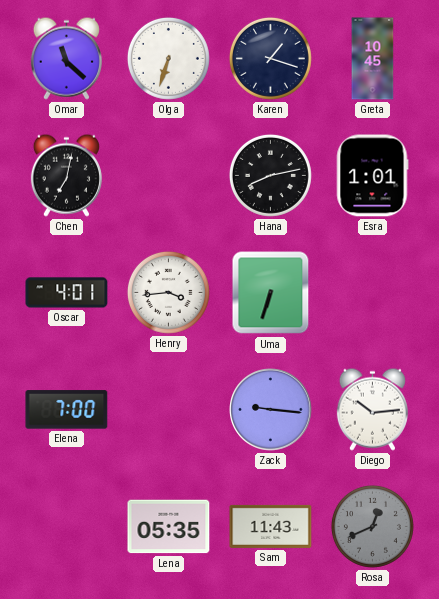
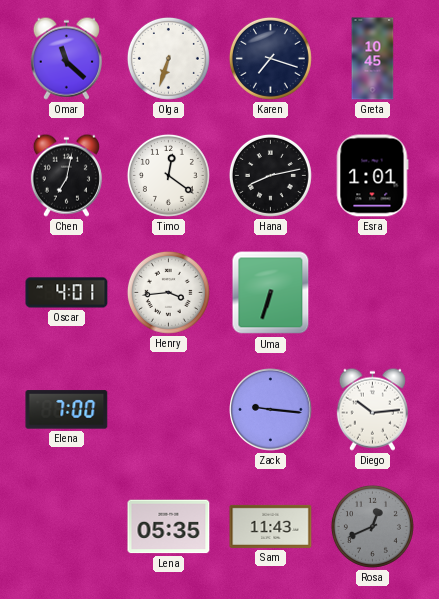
Karen: 1:18 -> 7:18
Timo: none -> 12:21
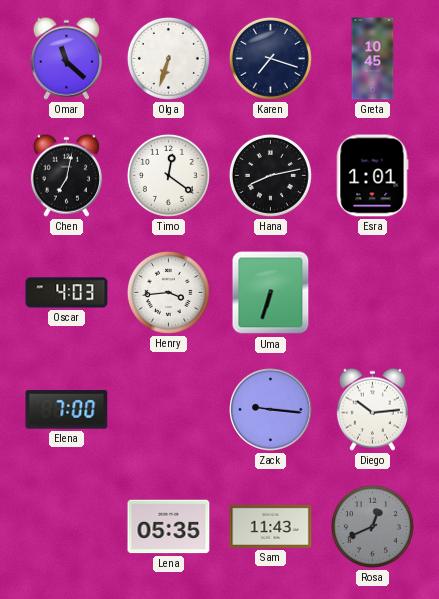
Oscar: 4:01 -> 4:03
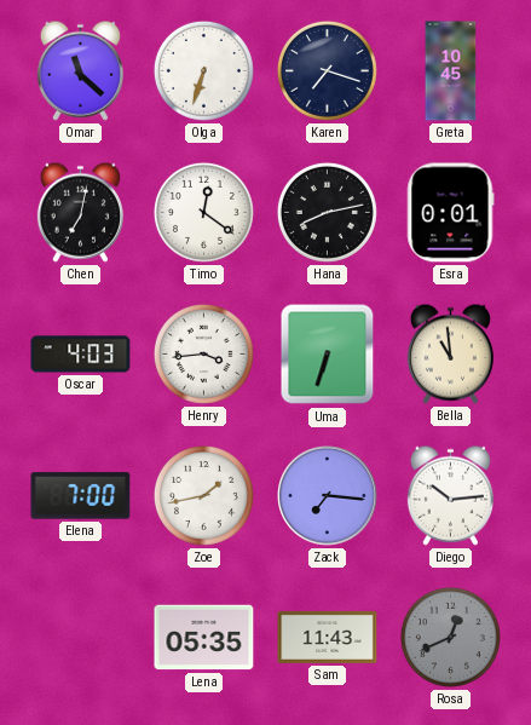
Esra: 1:01 -> 0:01
Bella: none -> 10:59
Zoe: none -> 1:43
Zack: 9:16 -> 7:16
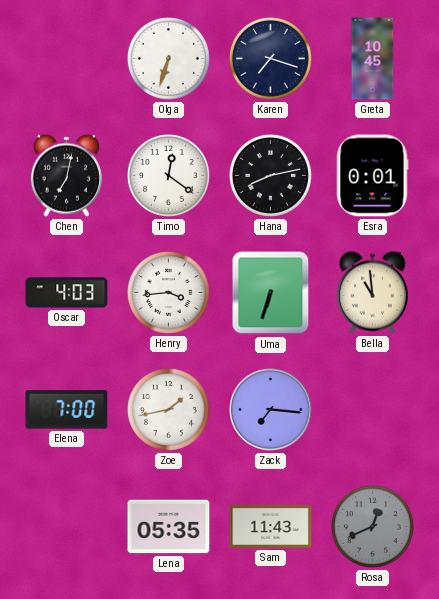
Omar: 11:22 -> none
Diego: 10:14 -> none
